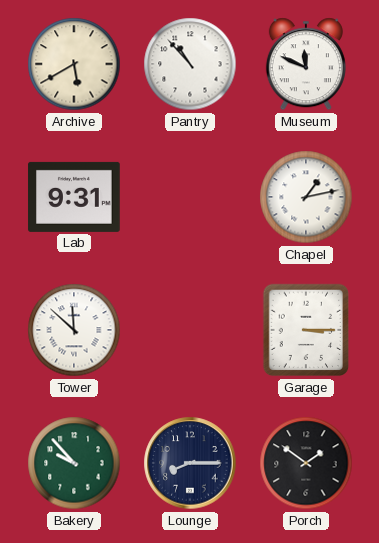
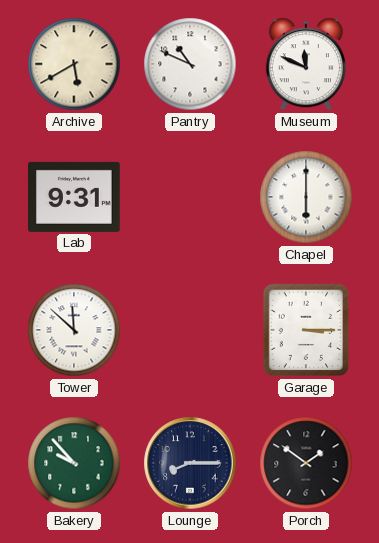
Pantry: 10:53 -> 10:49
Chapel: 1:13 -> 6:00
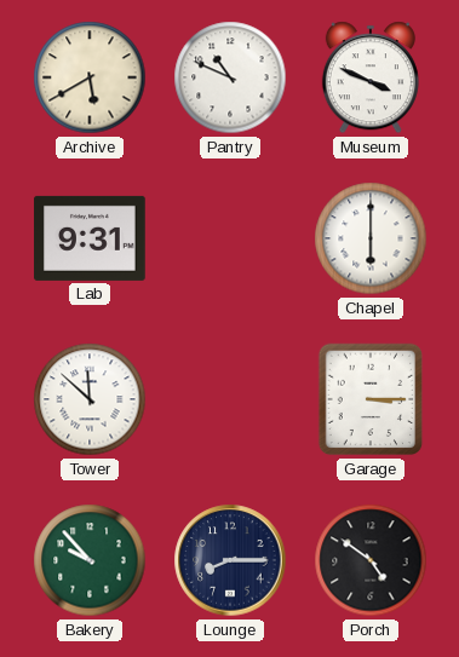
Museum: 11:49 -> 3:49
Porch: 1:51 -> 4:51
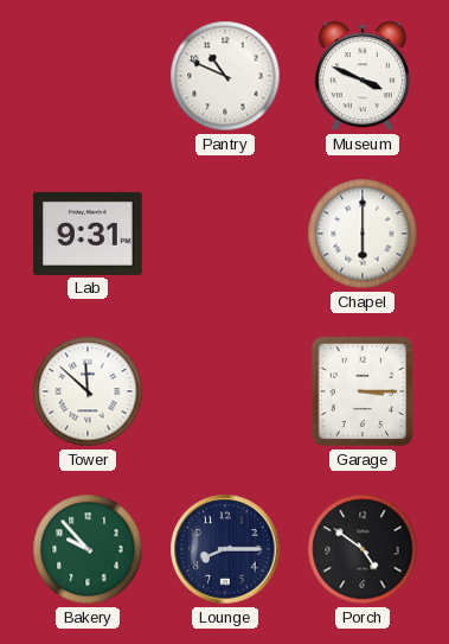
Archive: 5:40 -> none
